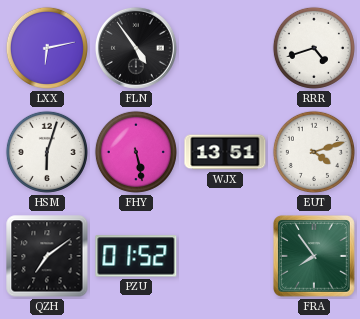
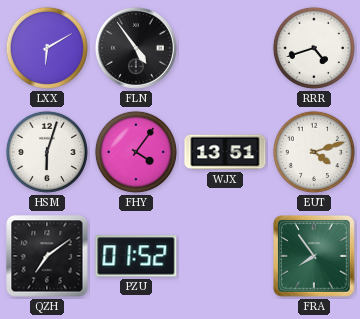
LXX: 6:13 -> 6:10
FHY: 5:28 -> 4:06
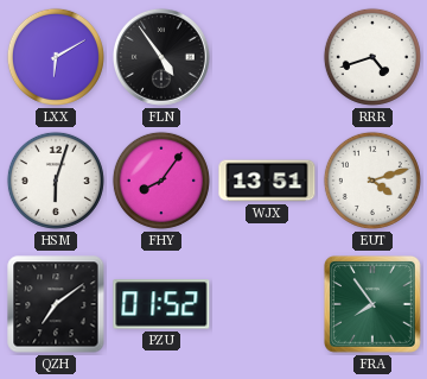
FHY: 4:06 -> 8:06
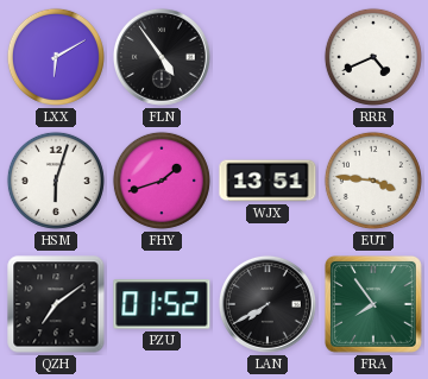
RRR: 4:42 -> 4:41
FHY: 8:06 -> 1:42
EUT: 4:12 -> 3:46
LAN: none -> 7:40
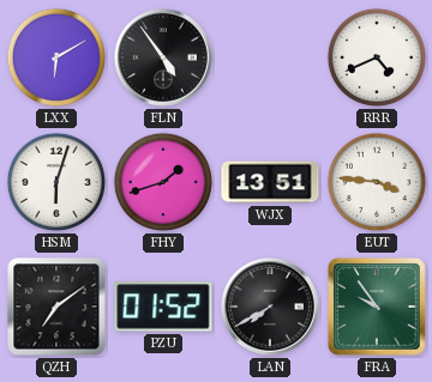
FRA: 7:54 -> 9:54
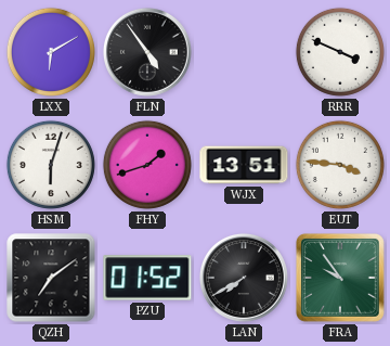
RRR: 4:41 -> 3:49
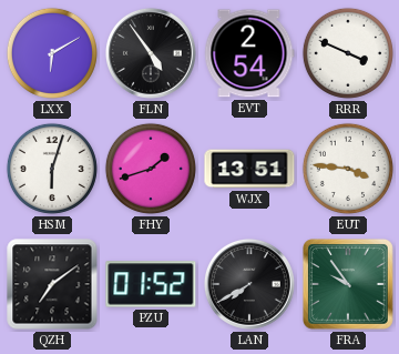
EVT: none -> 2:54
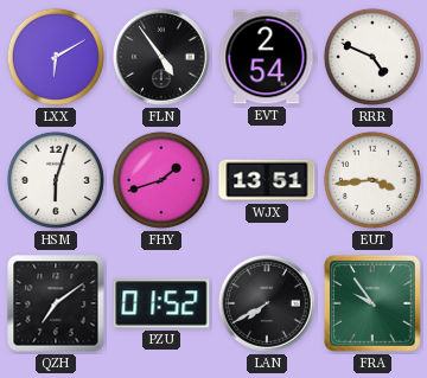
RRR: 3:49 -> 4:49
EUT: 3:46 -> 3:44
